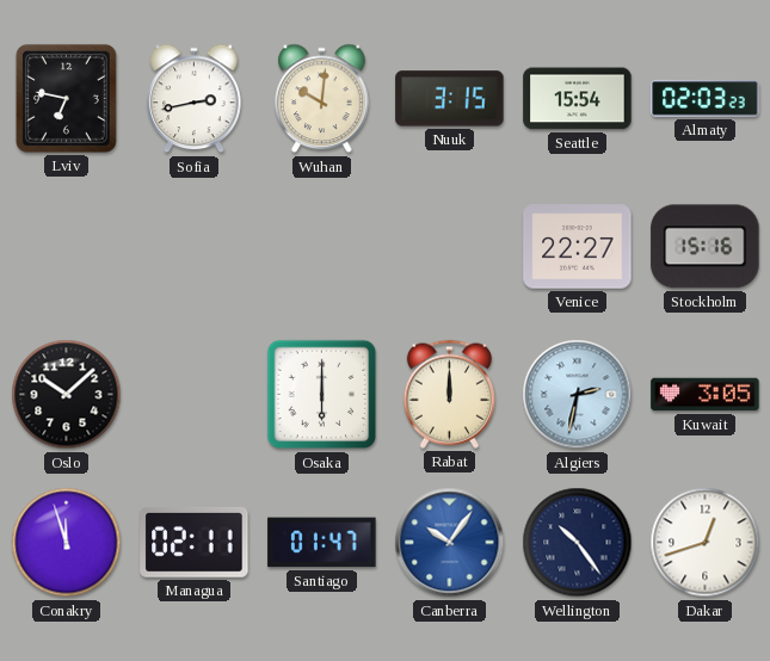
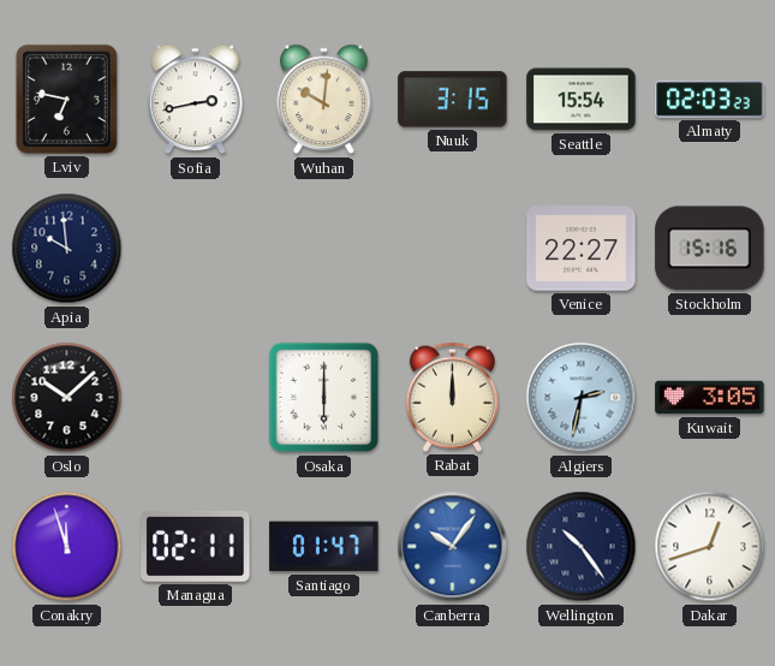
Apia: none -> 9:59
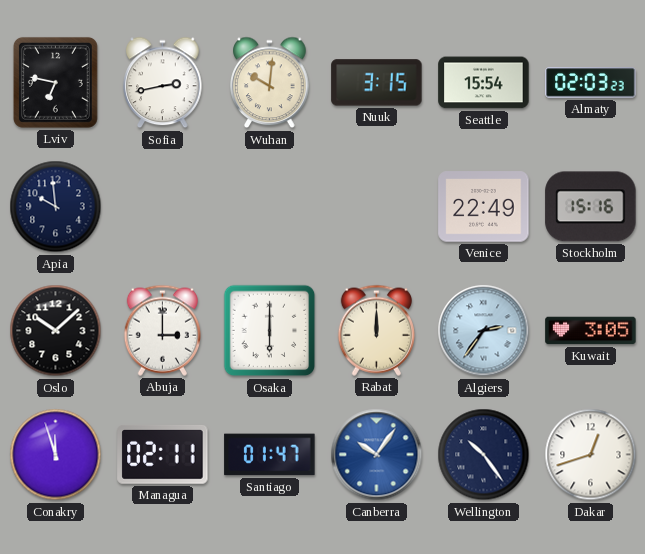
Venice: 22:27 -> 22:49
Abuja: none -> 3:00
Algiers: 2:32 -> 2:36
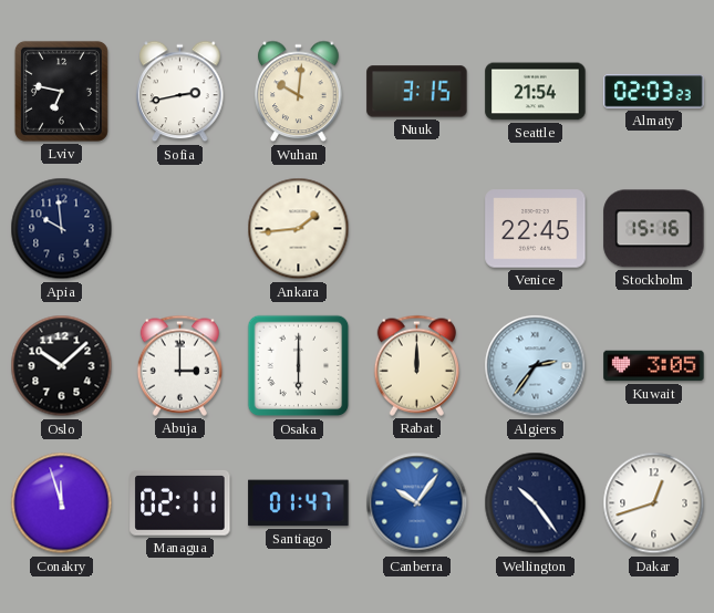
Seattle: 15:54 -> 21:54
Ankara: none -> 1:44
Venice: 22:49 -> 22:45
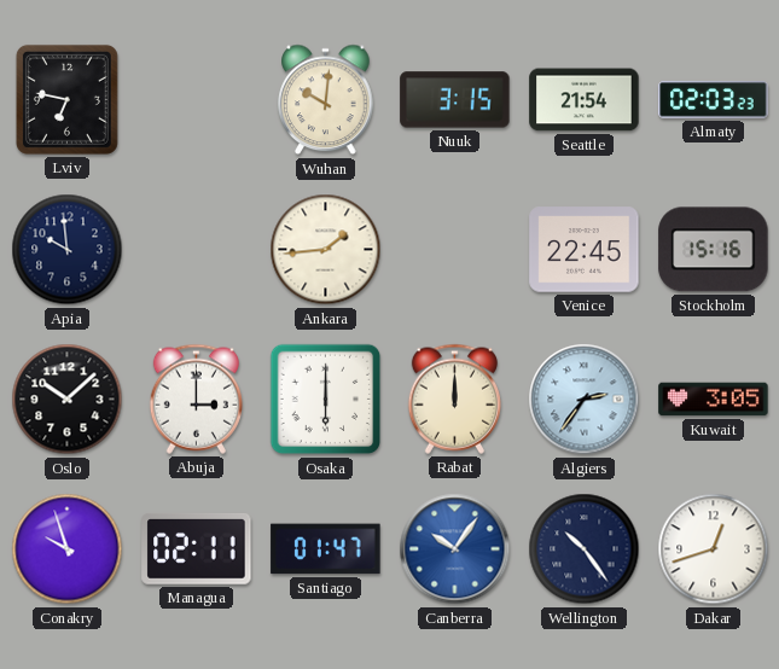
Sofia: 2:43 -> none
Conakry: 11:57 -> 9:57
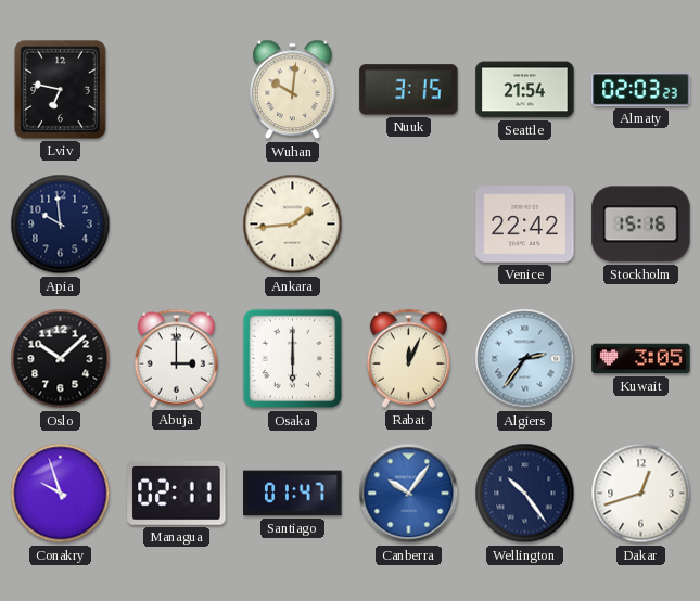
Venice: 22:45 -> 22:42
Rabat: 12:00 -> 12:04
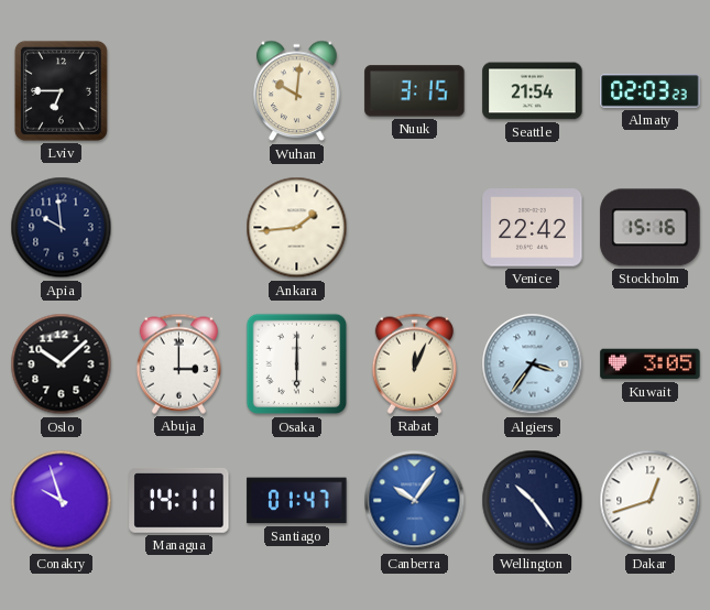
Lviv: 6:47 -> 6:45
Algiers: 2:36 -> 3:36
Managua: 02:11 -> 14:11
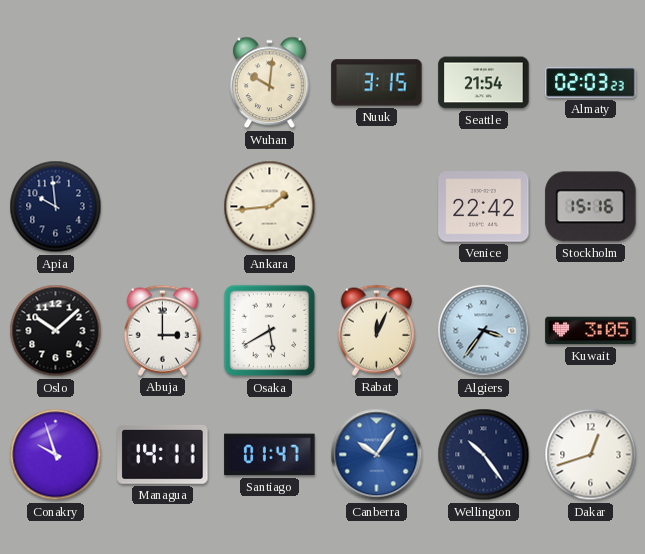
Lviv: 6:45 -> none
Osaka: 6:00 -> 5:40
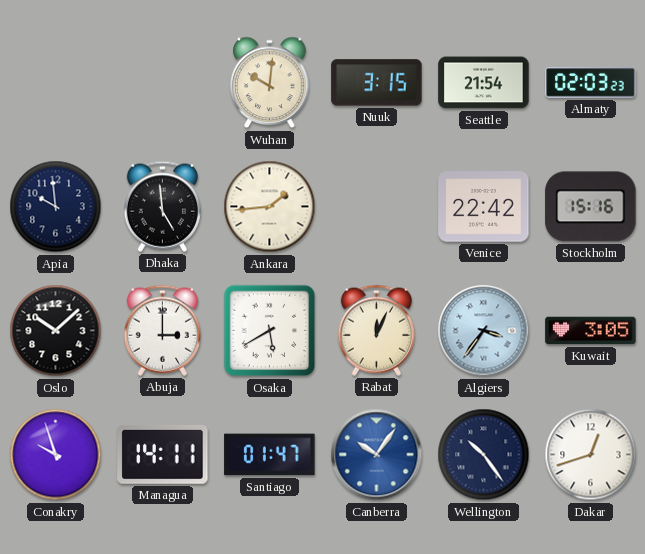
Dhaka: none -> 4:59
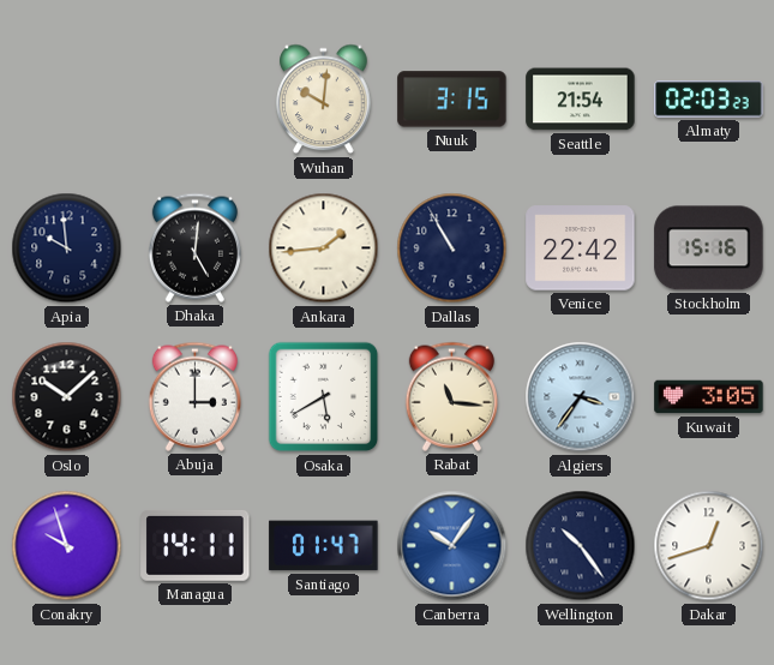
Dhaka: 4:59 -> 5:01
Dallas: none -> 10:55
Rabat: 12:04 -> 11:16
